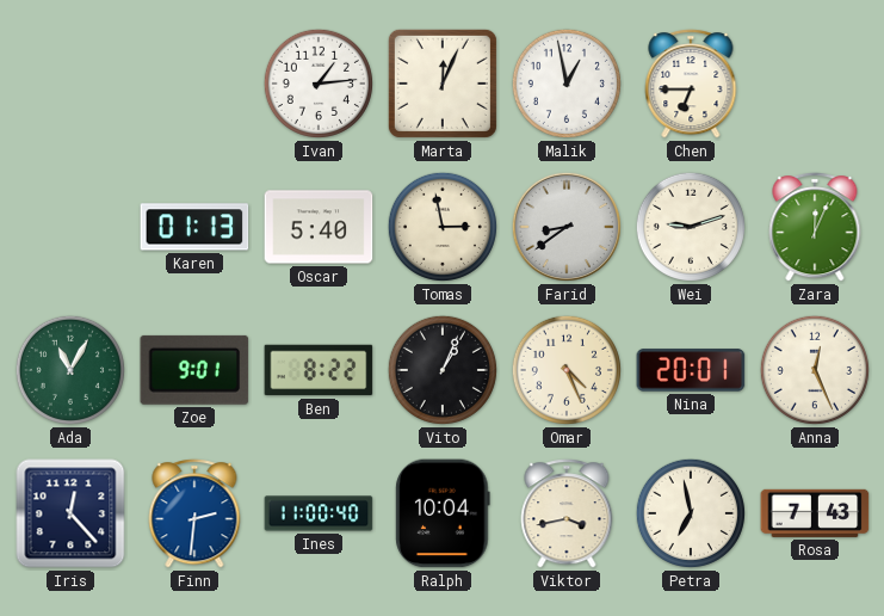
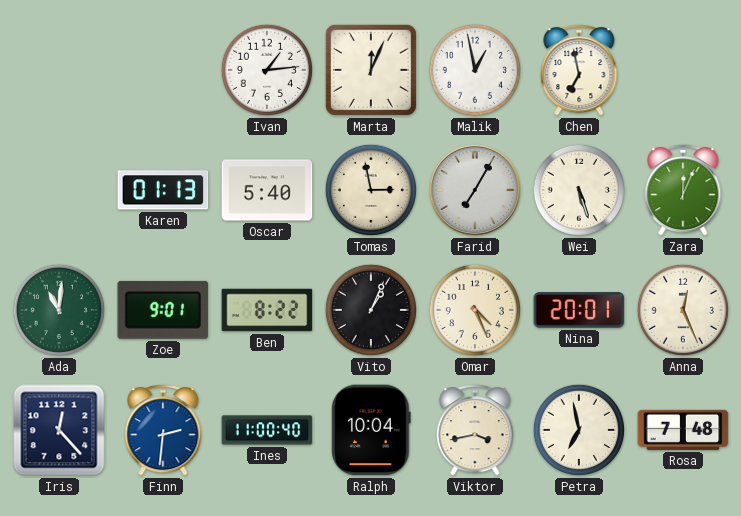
Chen: 6:45 -> 6:58
Farid: 8:39 -> 7:05
Wei: 9:12 -> 5:27
Ada: 11:05 -> 11:01
Rosa: 7:43 -> 7:48
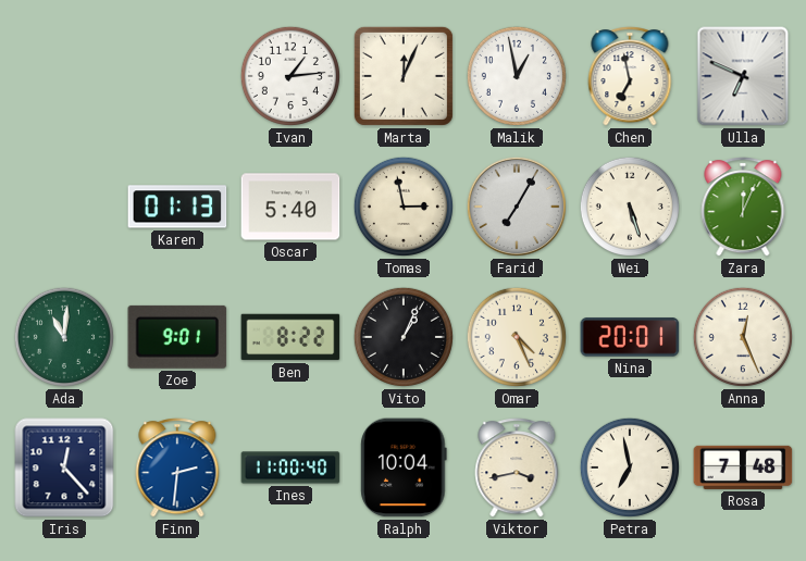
Ulla: none -> 6:49
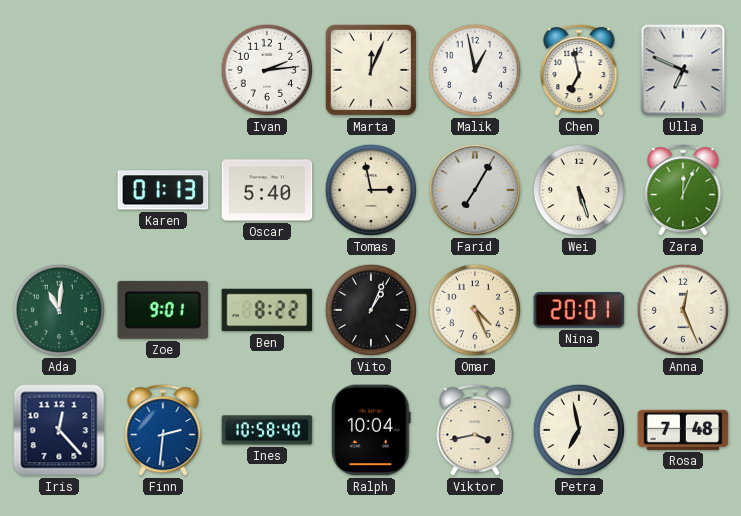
Ivan: 1:14 -> 2:14
Ines: 11:00 -> 10:58
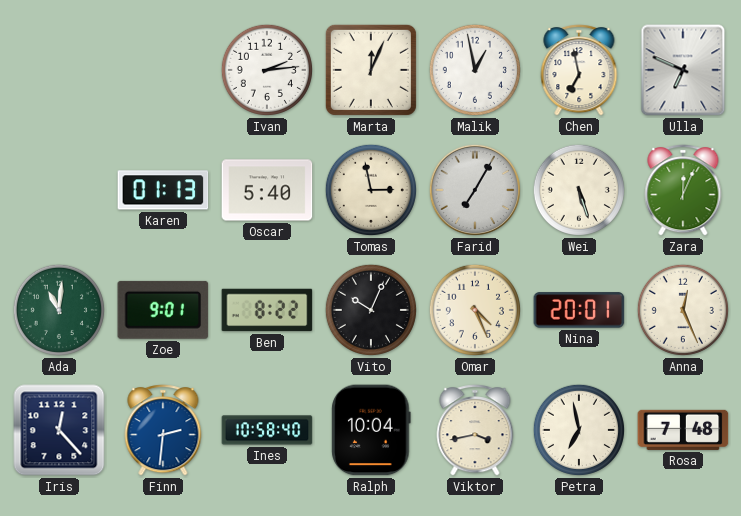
Vito: 1:04 -> 10:04
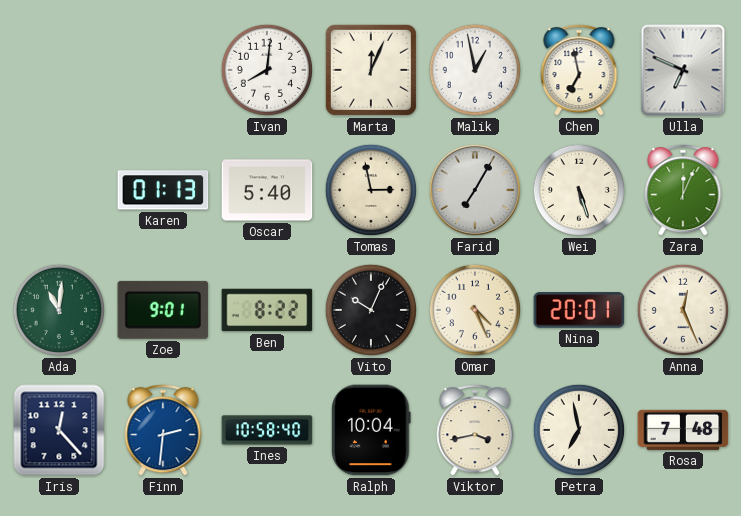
Ivan: 2:14 -> 8:01
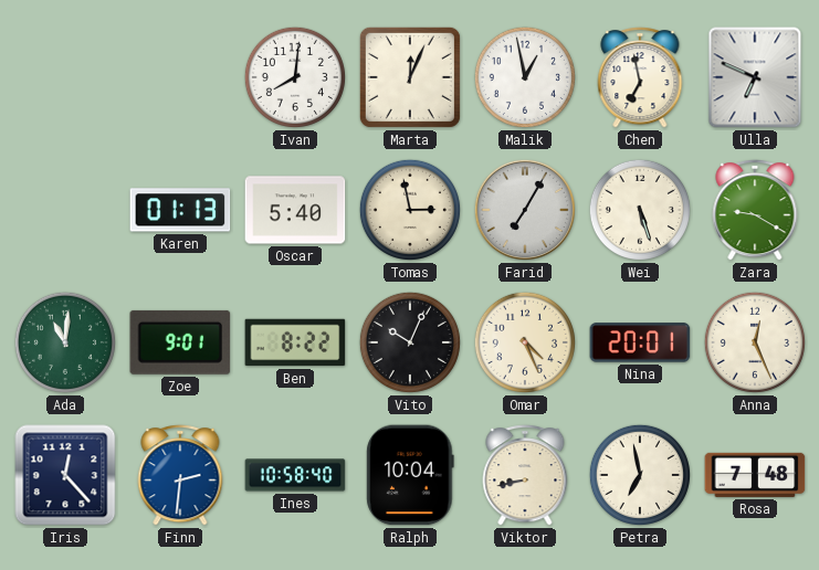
Zara: 12:04 -> 9:20
Viktor: 3:43 -> 8:43
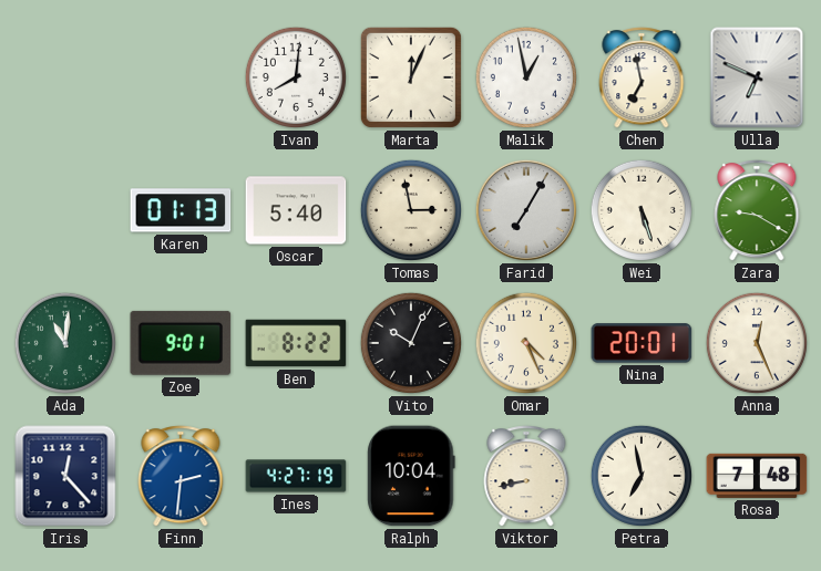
Ines: 10:58 -> 4:27
